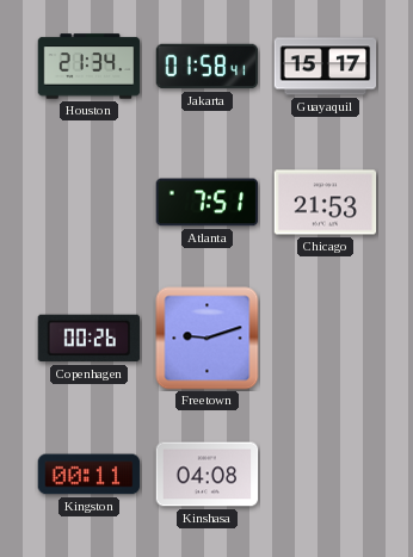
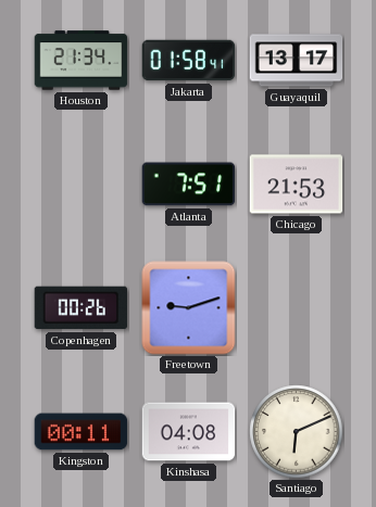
Guayaquil: 15:17 -> 13:17
Santiago: none -> 6:11
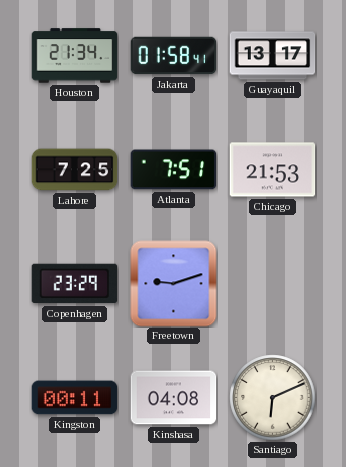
Lahore: none -> 7:25
Copenhagen: 00:26 -> 23:29
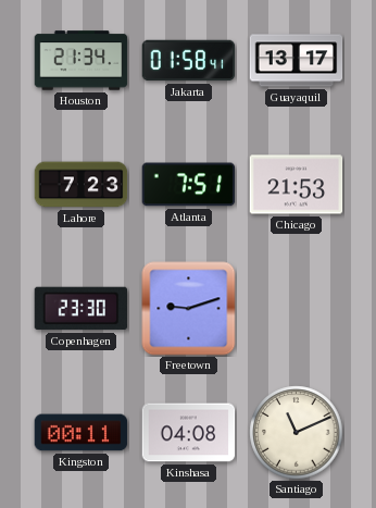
Lahore: 7:25 -> 7:23
Copenhagen: 23:29 -> 23:30
Santiago: 6:11 -> 11:11
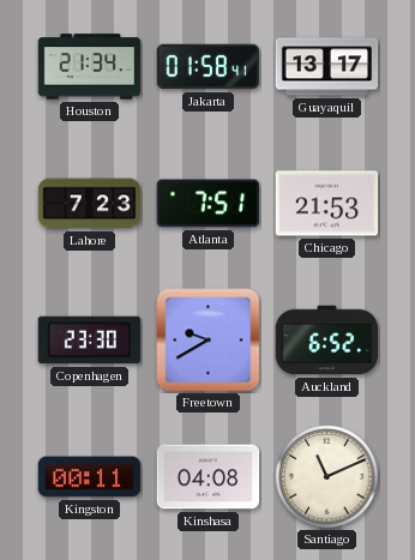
Freetown: 9:12 -> 9:40
Auckland: none -> 6:52
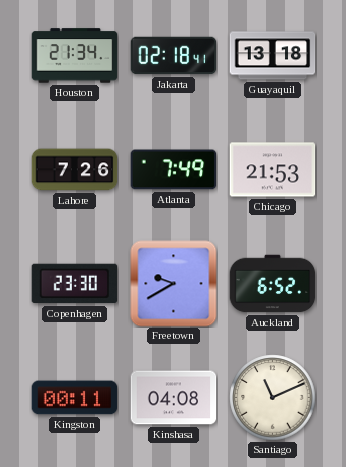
Jakarta: 01:58 -> 02:18
Guayaquil: 13:17 -> 13:18
Lahore: 7:23 -> 7:26
Atlanta: 7:51 -> 7:49
